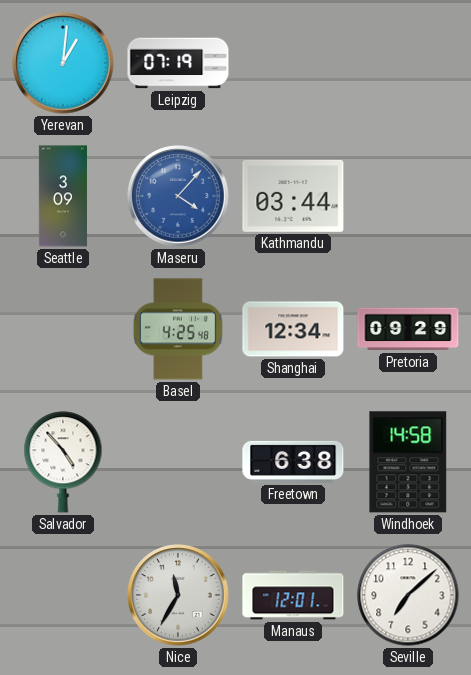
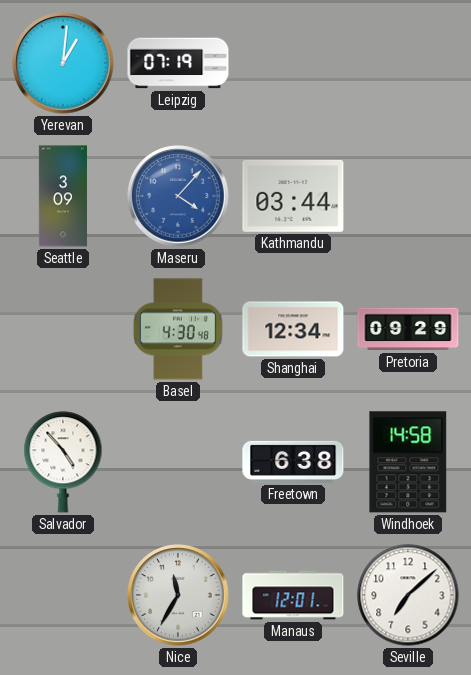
Basel: 4:25 -> 4:30
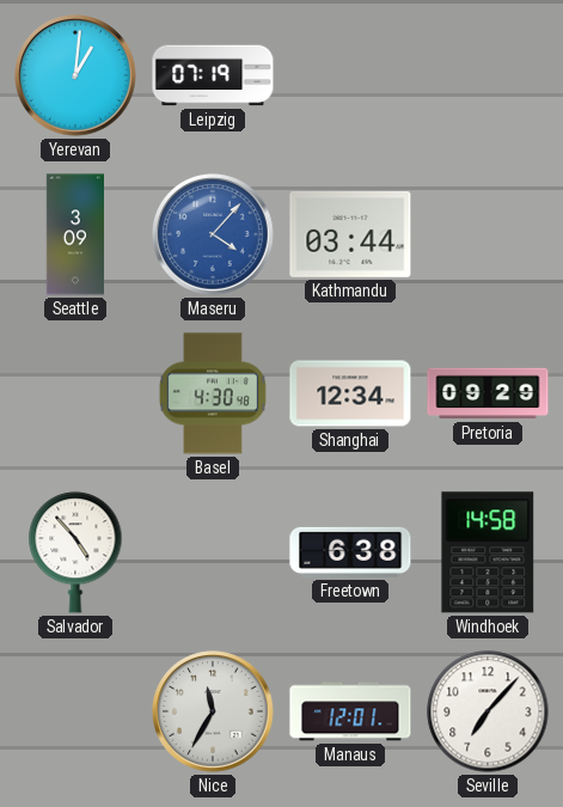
Seville: 7:08 -> 7:07
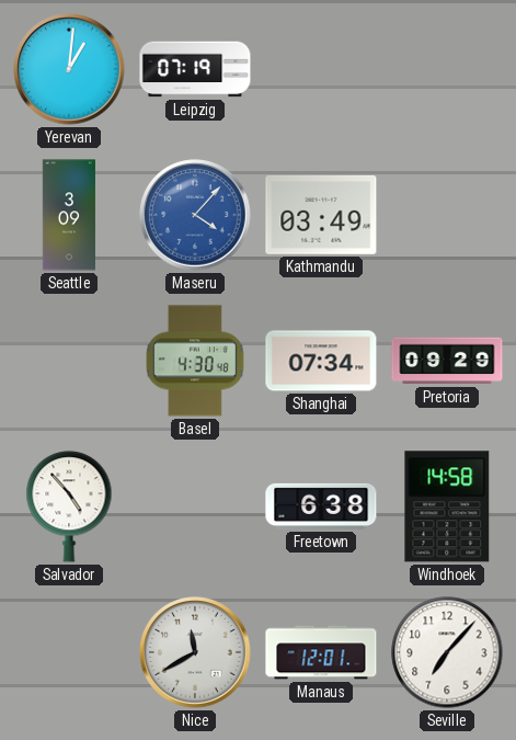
Kathmandu: 03:44 -> 03:49
Shanghai: 12:34 -> 07:34
Nice: 11:35 -> 11:40
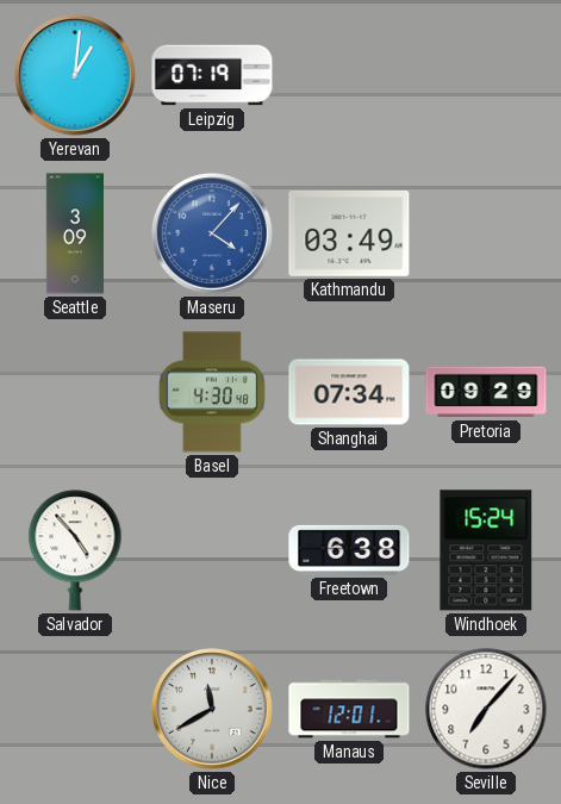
Windhoek: 14:58 -> 15:24
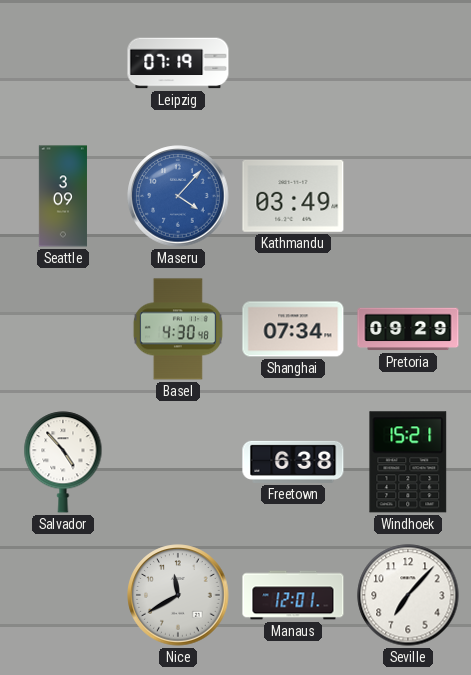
Yerevan: 1:01 -> none
Windhoek: 15:24 -> 15:21
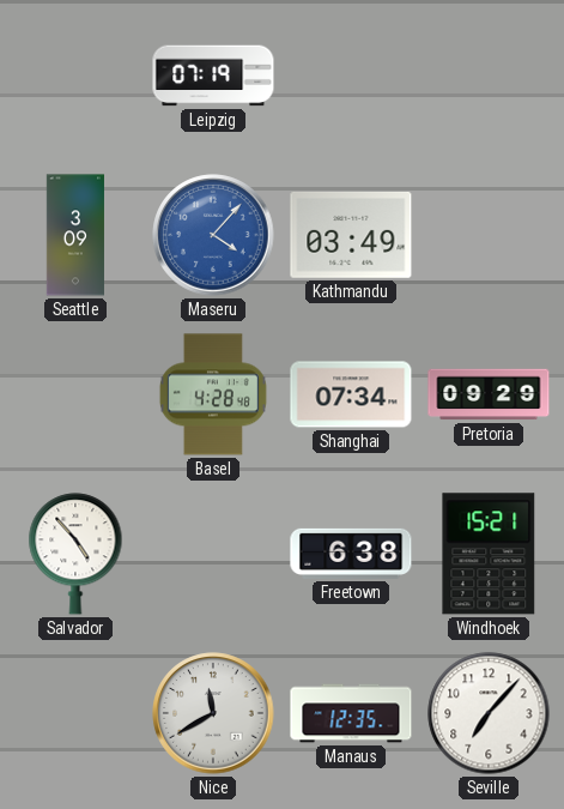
Basel: 4:30 -> 4:28
Manaus: 12:01 -> 12:35
